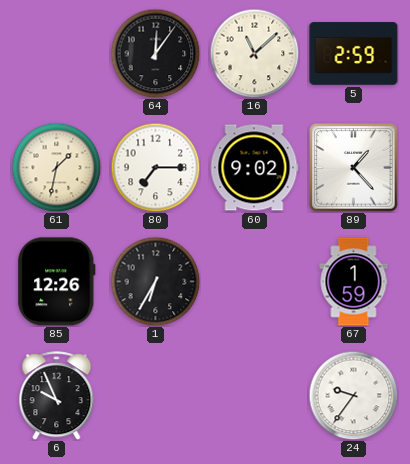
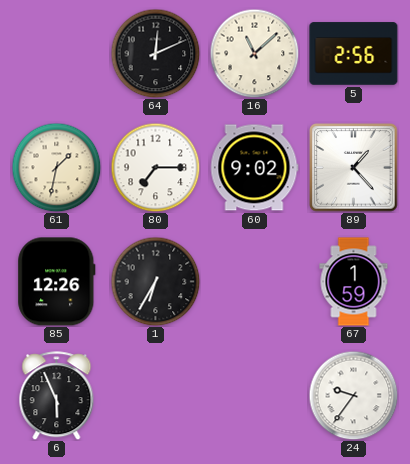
64: 12:06 -> 12:11
5: 2:59 -> 2:56
6: 9:56 -> 5:56
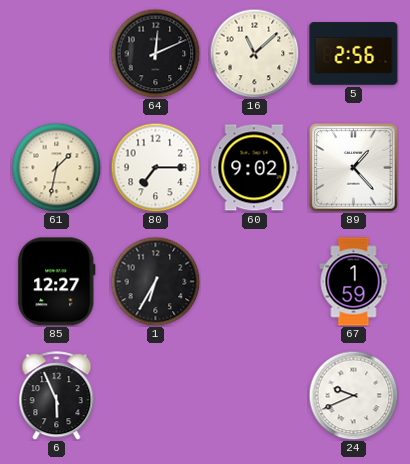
85: 12:26 -> 12:27
24: 9:36 -> 9:41
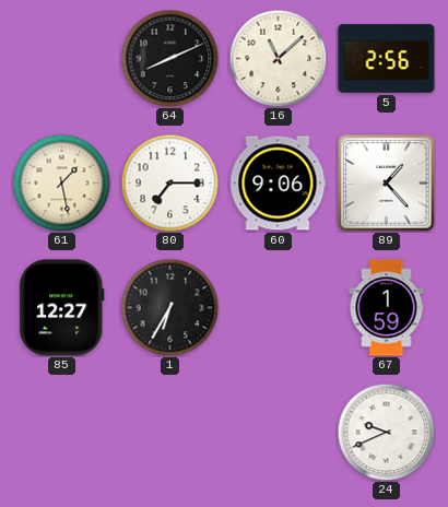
64: 12:11 -> 8:11
61: 1:32 -> 1:28
60: 9:02 -> 9:06
6: 5:56 -> none
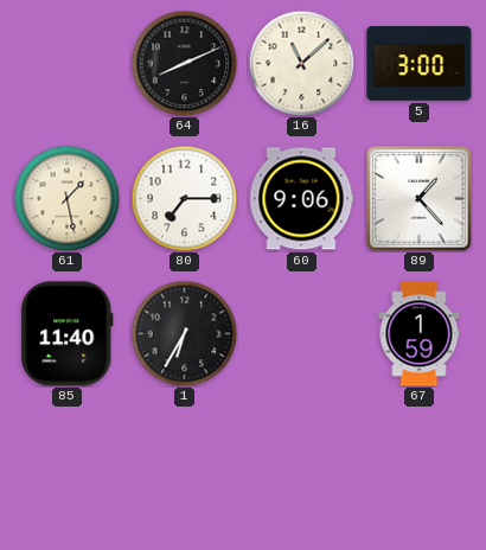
5: 2:56 -> 3:00
85: 12:27 -> 11:40
24: 9:41 -> none
